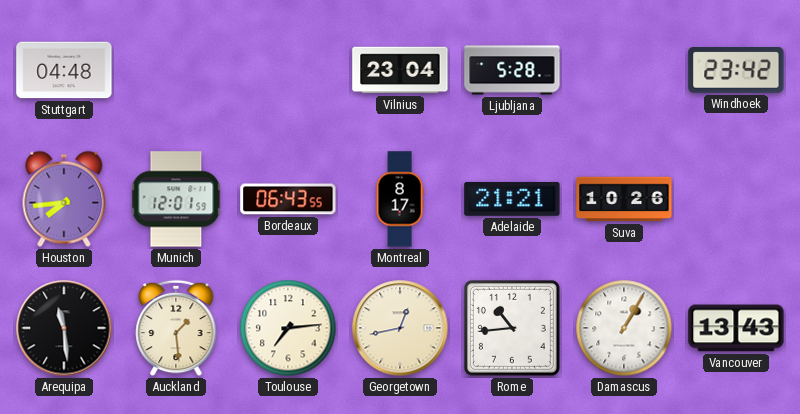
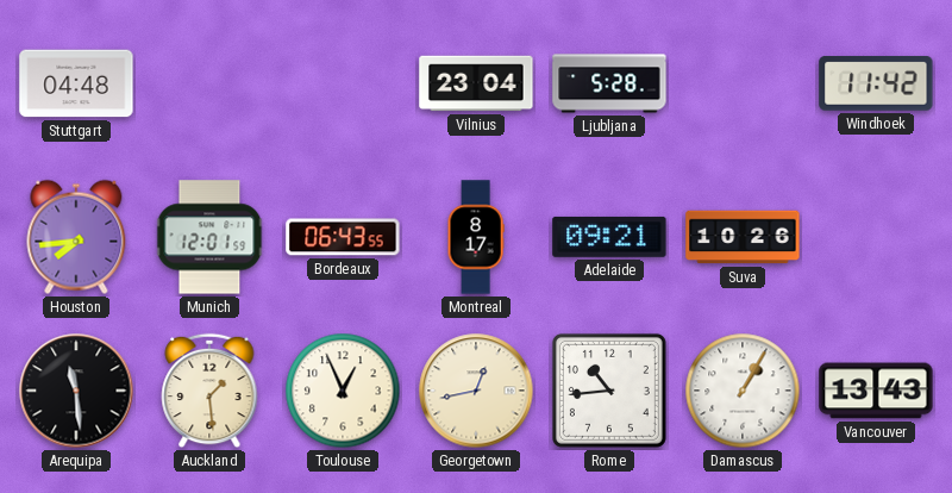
Windhoek: 23:42 -> 11:42
Adelaide: 21:21 -> 09:21
Toulouse: 7:14 -> 12:56
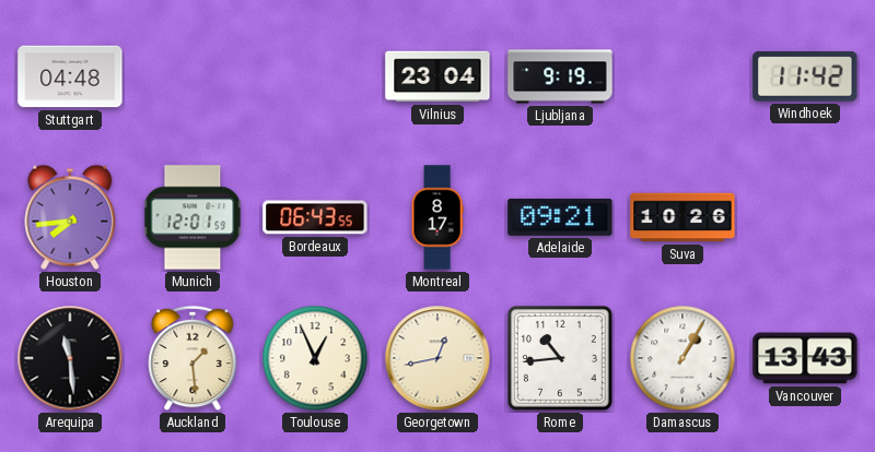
Ljubljana: 5:28 -> 9:19
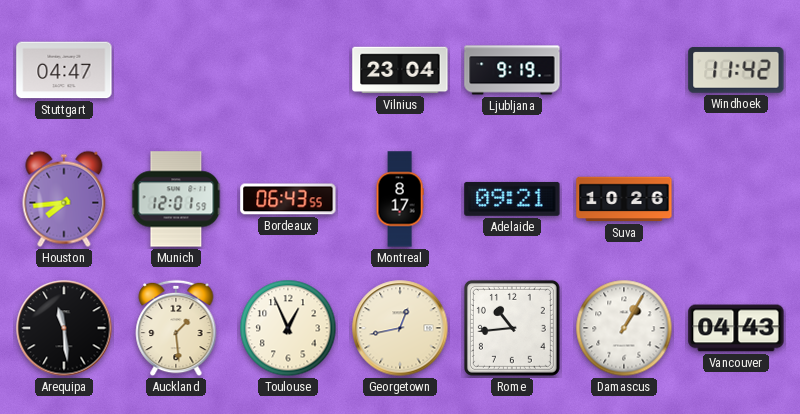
Stuttgart: 04:48 -> 04:47
Vancouver: 13:43 -> 04:43
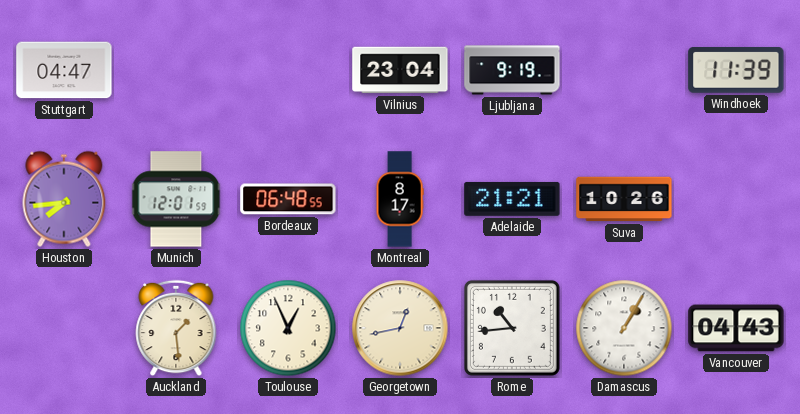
Windhoek: 11:42 -> 11:39
Bordeaux: 06:43 -> 06:48
Adelaide: 09:21 -> 21:21
Arequipa: 11:29 -> none
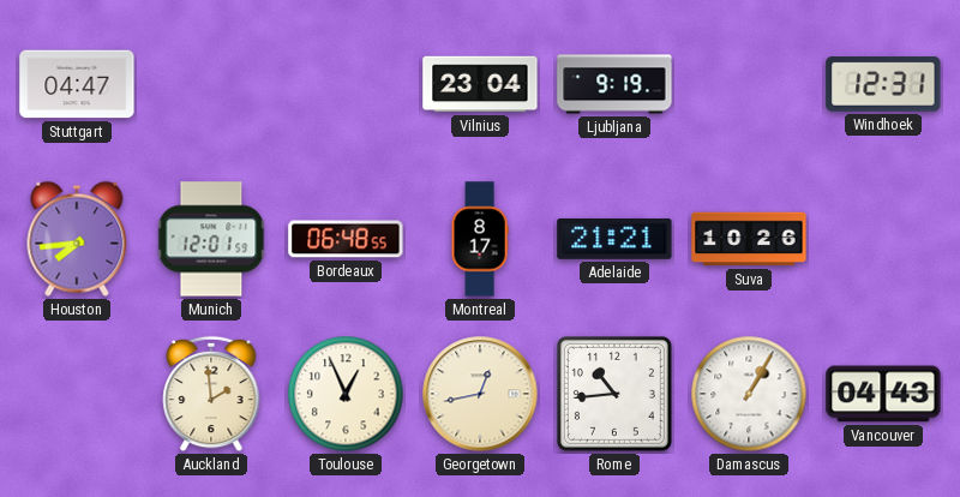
Windhoek: 11:39 -> 12:31
Auckland: 1:29 -> 1:59
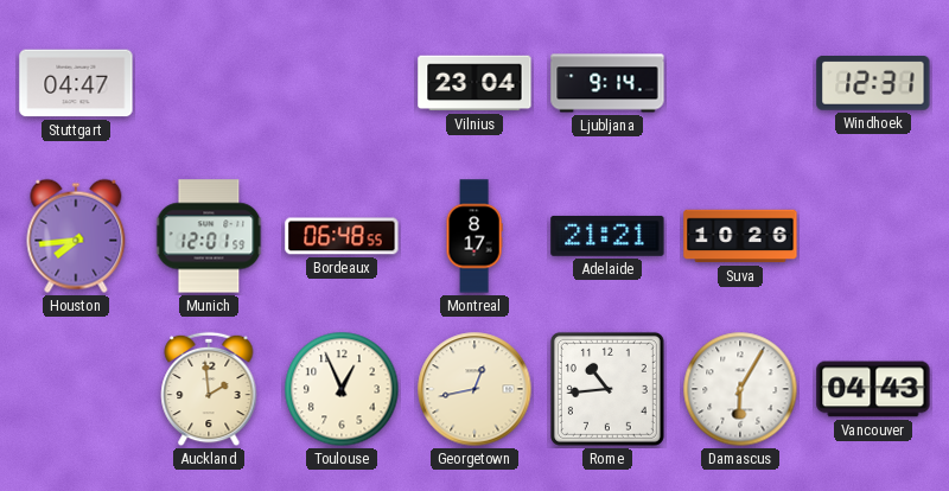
Ljubljana: 9:19 -> 9:14
Damascus: 1:05 -> 6:05
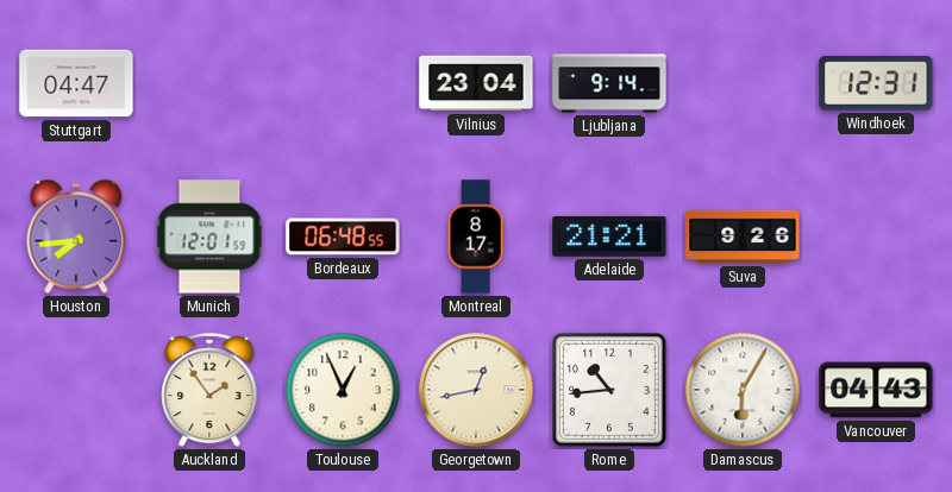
Suva: 10:26 -> 9:26
Auckland: 1:59 -> 1:54
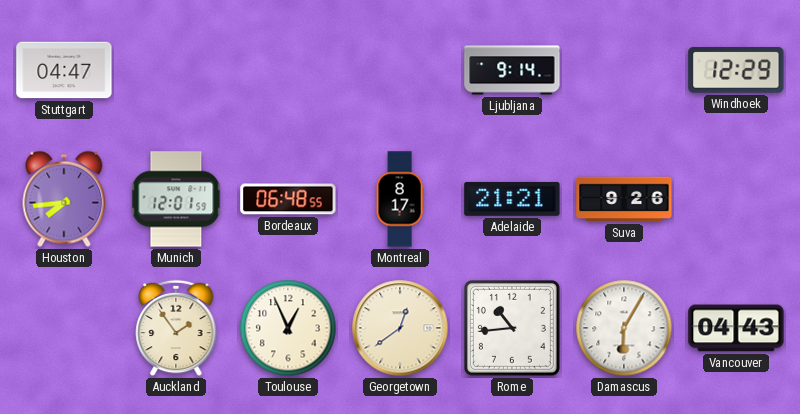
Vilnius: 23:04 -> none
Windhoek: 12:31 -> 12:29
Georgetown: 12:43 -> 12:39
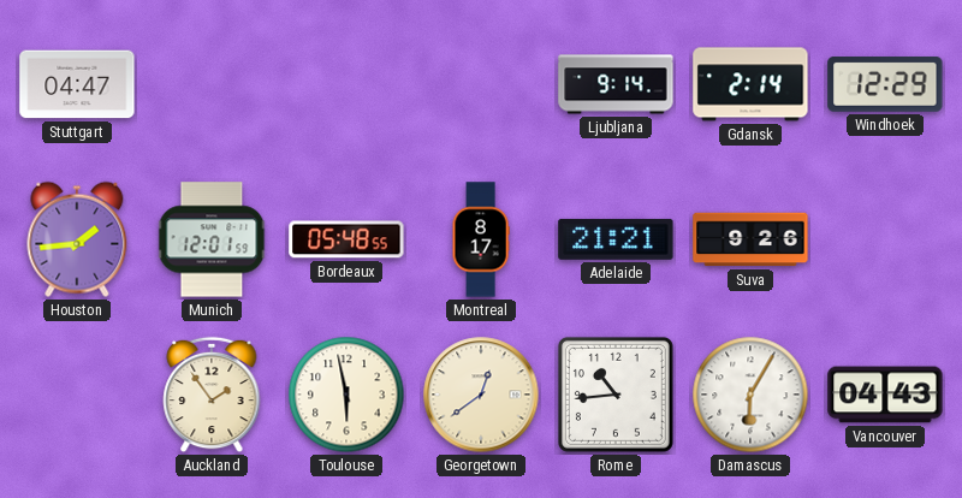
Gdansk: none -> 2:14
Houston: 7:44 -> 1:44
Bordeaux: 06:48 -> 05:48
Toulouse: 12:56 -> 5:58
